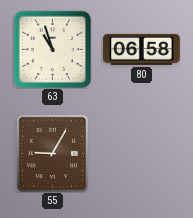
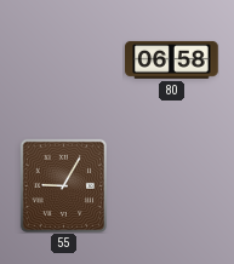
63: 10:57 -> none
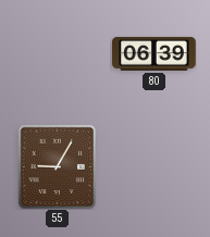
80: 06:58 -> 06:39
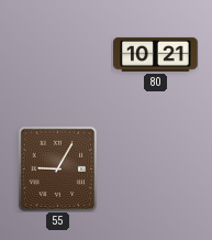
80: 06:39 -> 10:21
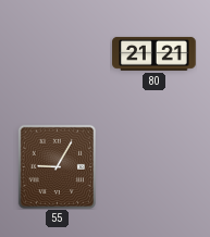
80: 10:21 -> 21:21
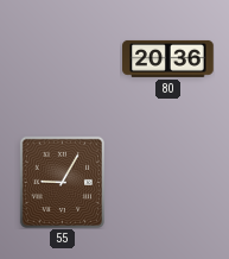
80: 21:21 -> 20:36
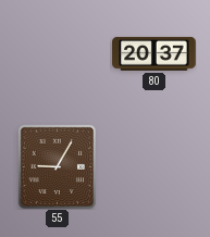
80: 20:36 -> 20:37
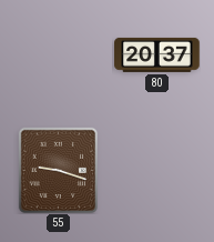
55: 9:05 -> 9:18
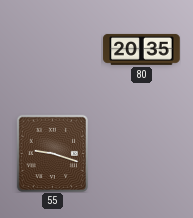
80: 20:37 -> 20:35
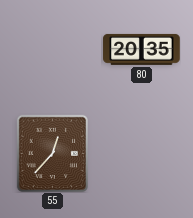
55: 9:18 -> 12:37
